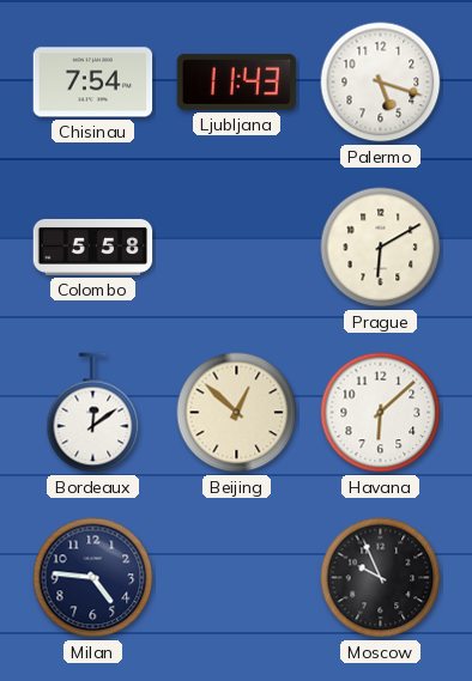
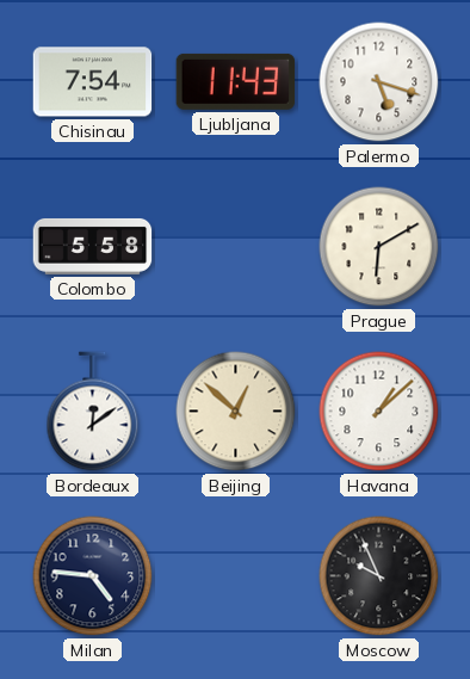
Havana: 6:08 -> 1:08
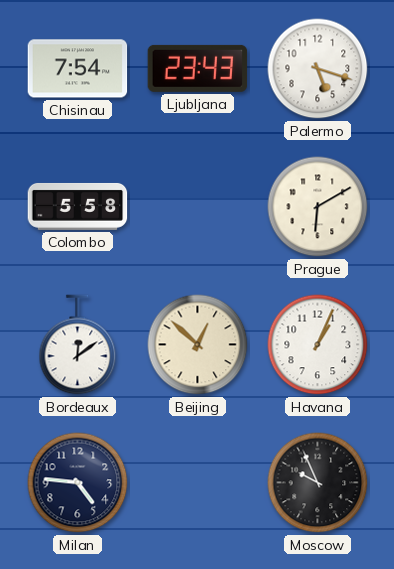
Ljubljana: 11:43 -> 23:43
Havana: 1:08 -> 1:04
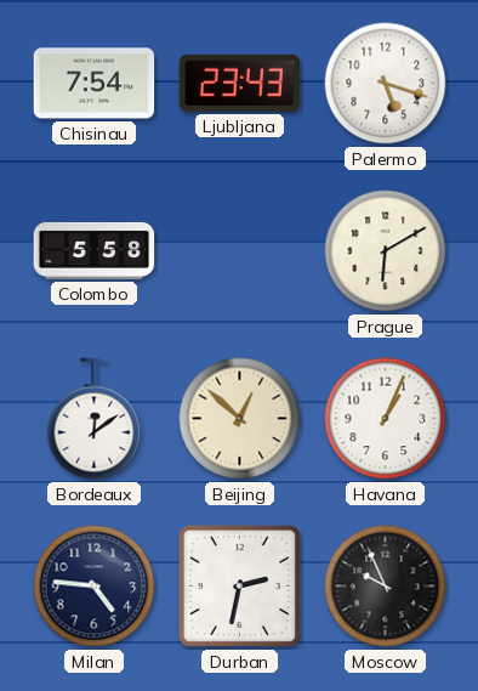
Durban: none -> 2:32
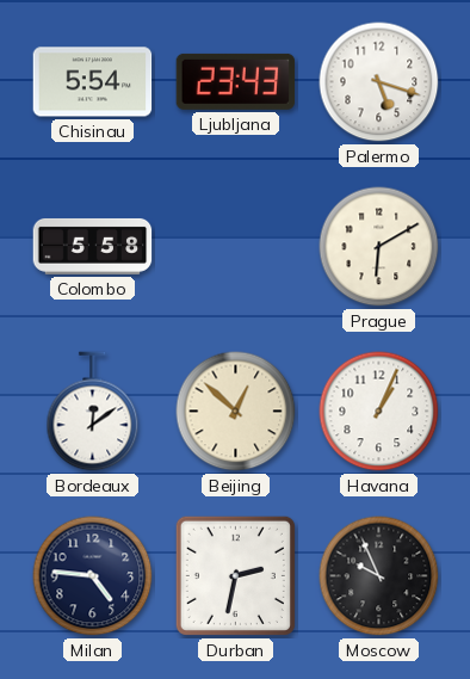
Chisinau: 7:54 -> 5:54
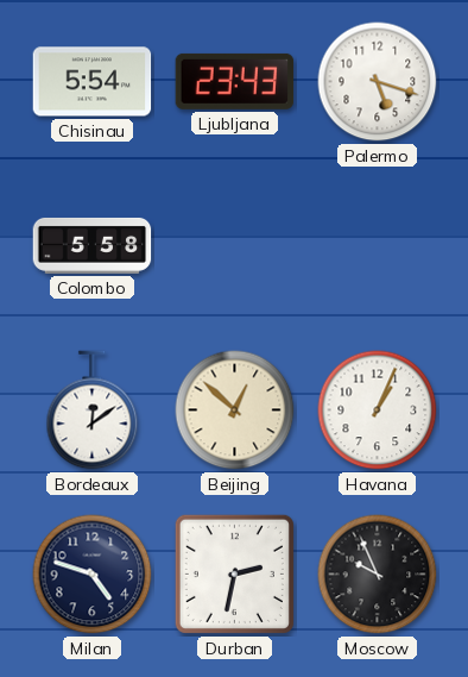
Prague: 6:10 -> none
Milan: 4:46 -> 4:48
